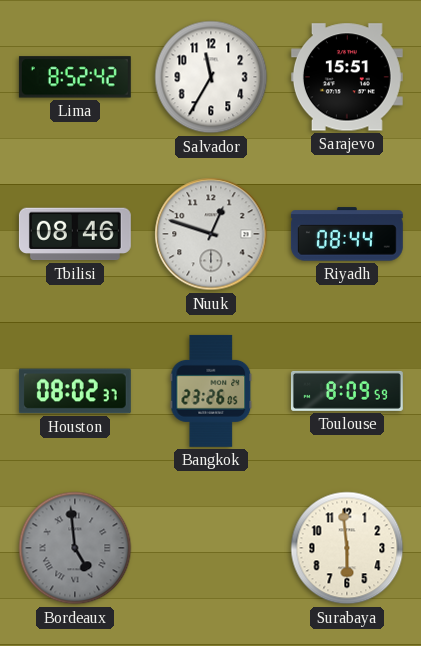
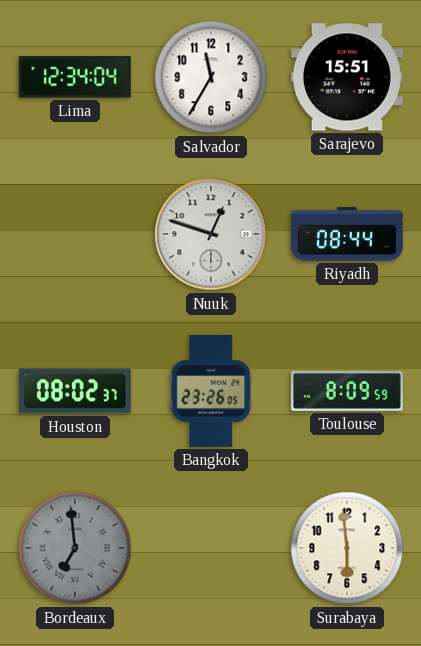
Lima: 8:52 -> 12:34
Tbilisi: 08:46 -> none
Bordeaux: 4:59 -> 6:59
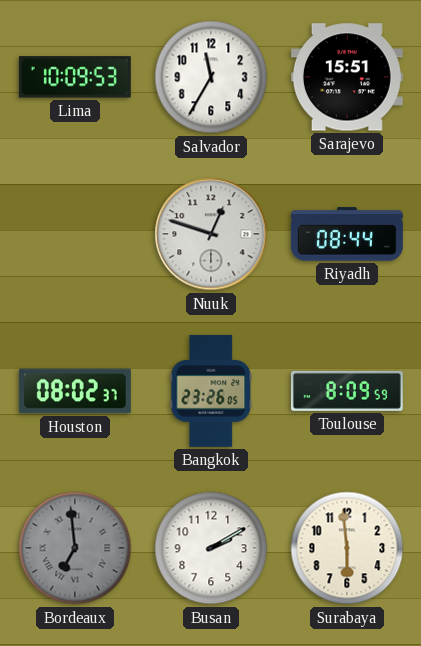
Lima: 12:34 -> 10:09
Busan: none -> 2:10
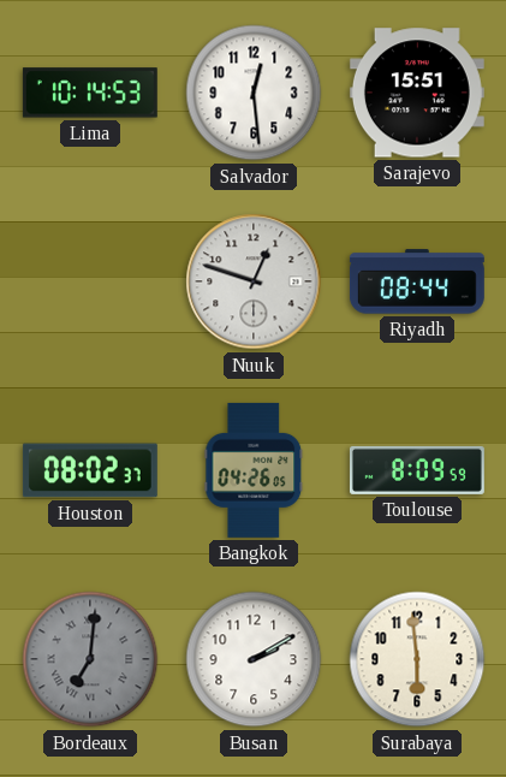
Lima: 10:09 -> 10:14
Salvador: 11:35 -> 12:29
Bangkok: 23:26 -> 04:26
Bordeaux: 6:59 -> 7:01
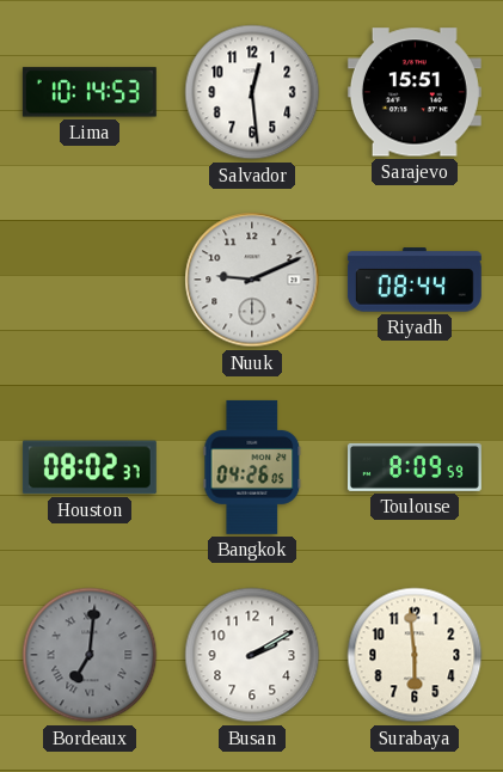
Nuuk: 12:48 -> 9:11
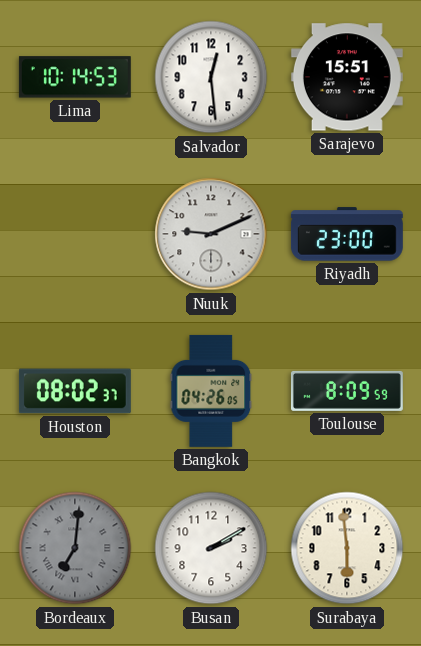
Riyadh: 08:44 -> 23:00
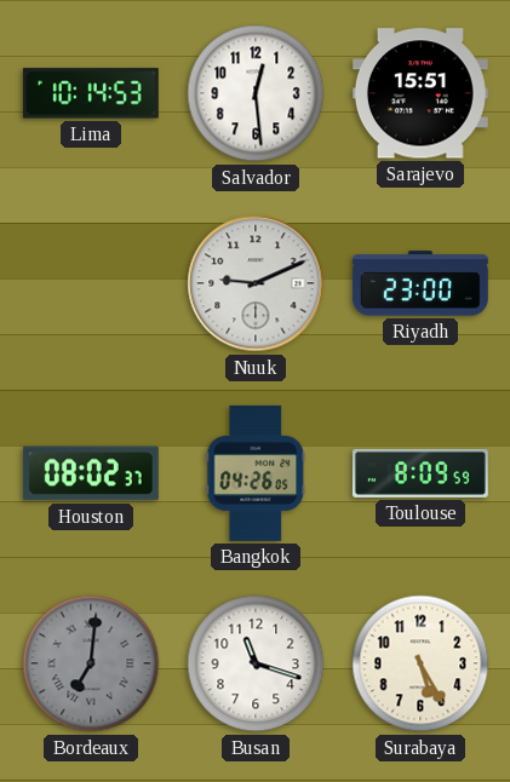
Busan: 2:10 -> 11:18
Surabaya: 5:59 -> 5:25
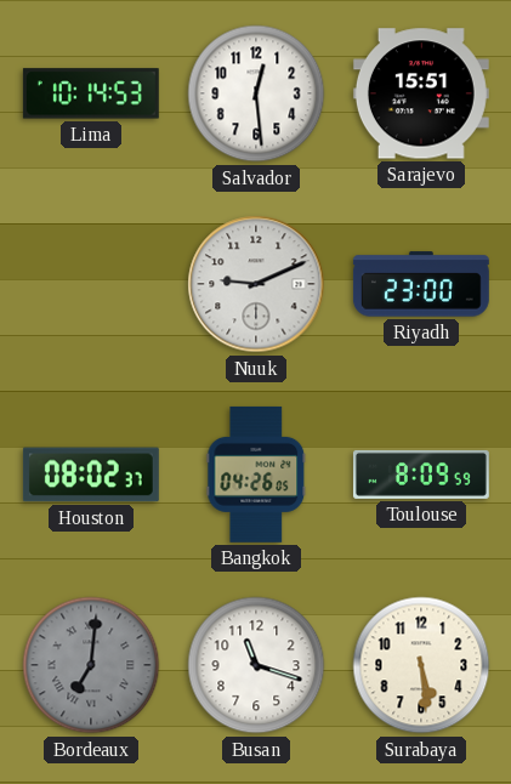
Surabaya: 5:25 -> 5:29
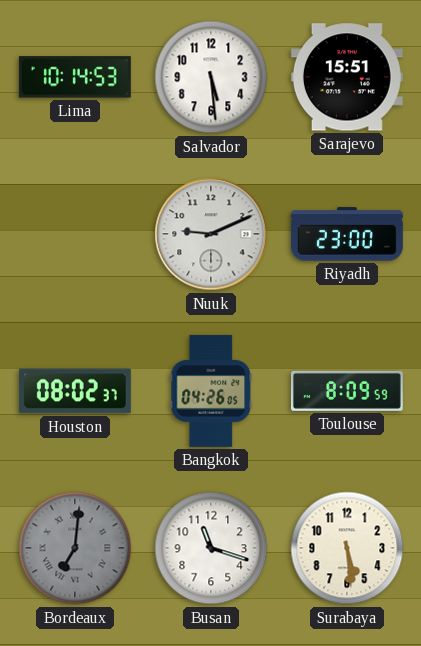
Salvador: 12:29 -> 5:29
